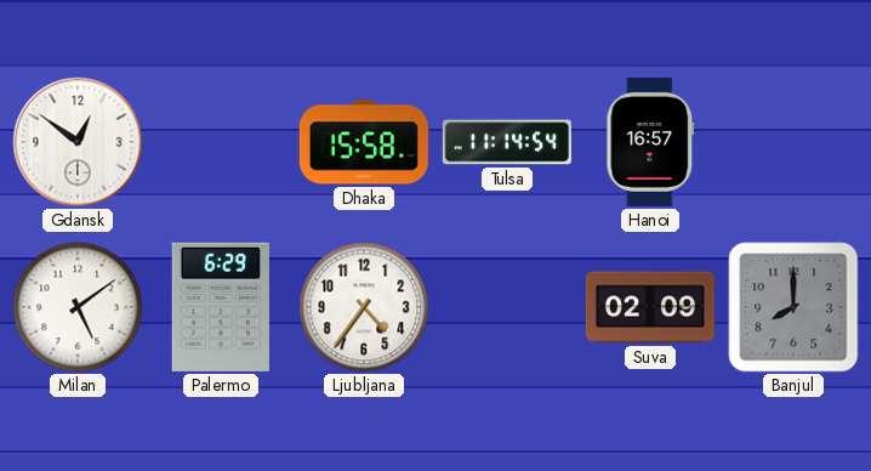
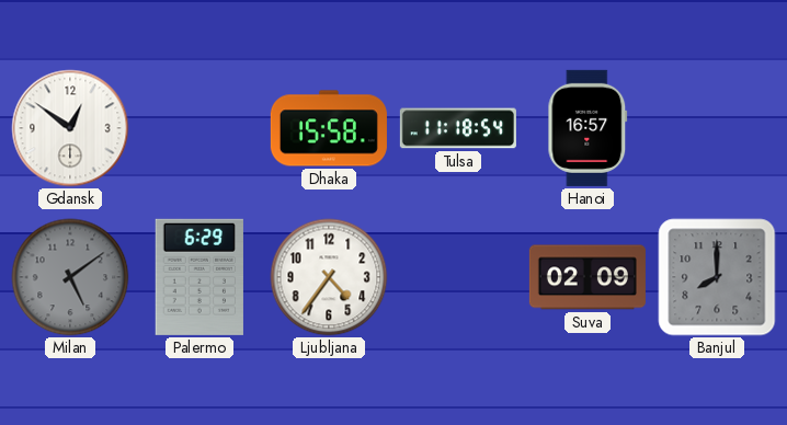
Tulsa: 11:14 -> 11:18
Milan dial: white -> grey
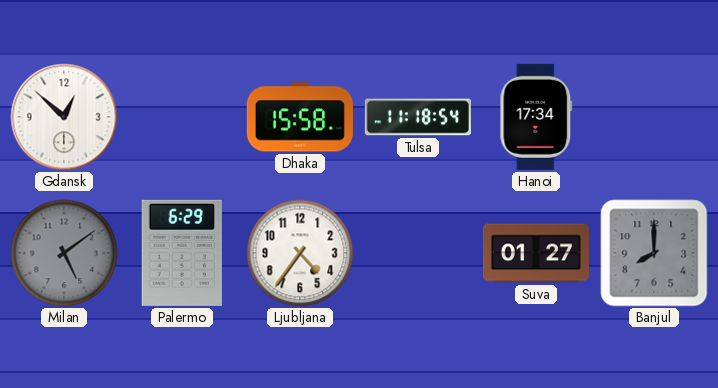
Gdansk: 12:51 -> 12:52
Hanoi: 16:57 -> 17:34
Suva: 02:09 -> 01:27
